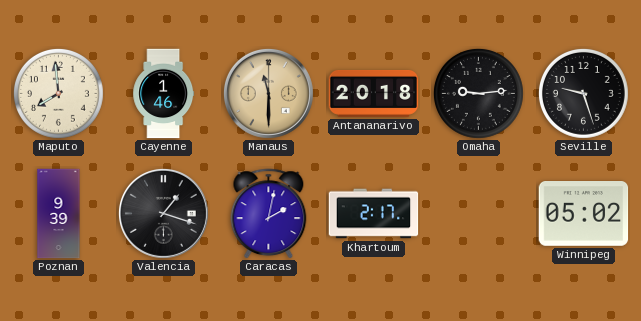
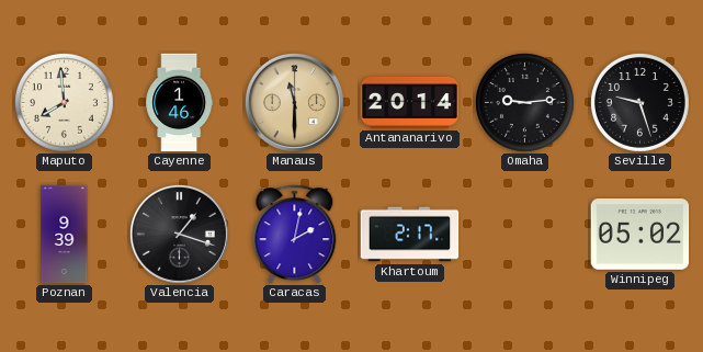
Antananarivo: 20:18 -> 20:14
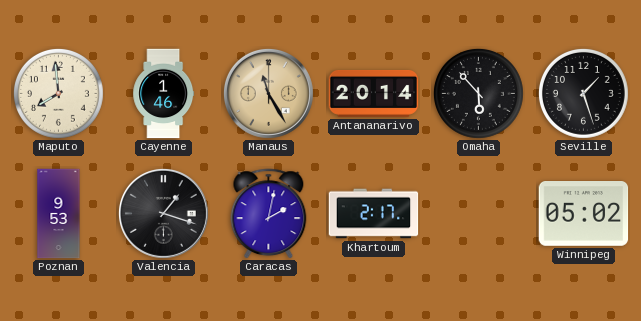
Manaus: 11:30 -> 11:25
Omaha: 9:14 -> 5:53
Seville: 9:27 -> 1:27
Poznan: 9:39 -> 9:53
